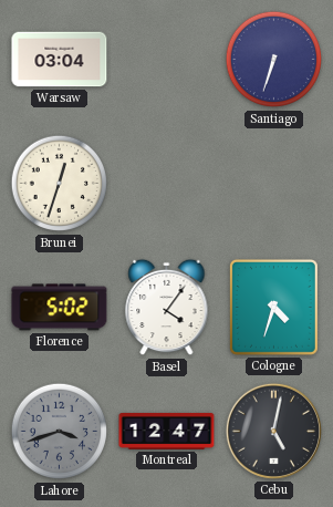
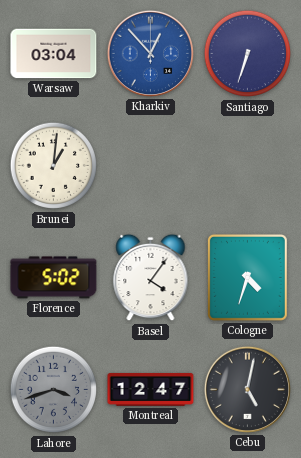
Kharkiv: none -> 12:53
Brunei: 12:33 -> 1:01
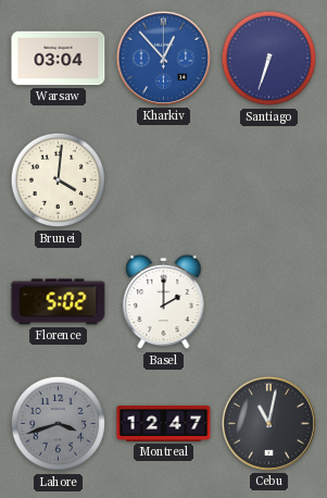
Brunei: 1:01 -> 4:01
Basel: 4:06 -> 2:00
Cologne: 4:33 -> none
Cebu: 5:02 -> 11:02
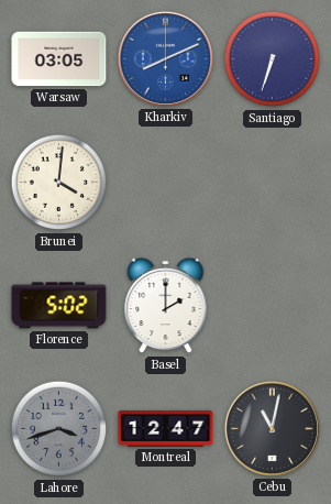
Warsaw: 03:04 -> 03:05
Kharkiv: 12:53 -> 8:11
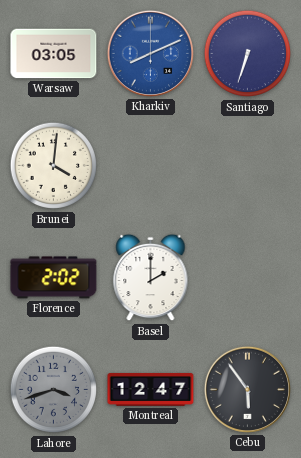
Florence: 5:02 -> 2:02
Cebu: 11:02 -> 5:54
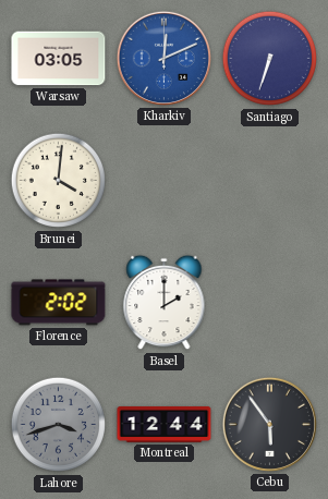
Kharkiv: 8:11 -> 12:11
Montreal: 12:47 -> 12:44
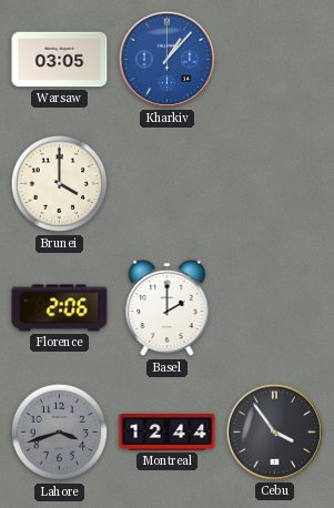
Kharkiv: 12:11 -> 1:07
Santiago: 6:33 -> none
Brunei: 4:01 -> 4:00
Florence: 2:02 -> 2:06
Cebu: 5:54 -> 3:54
